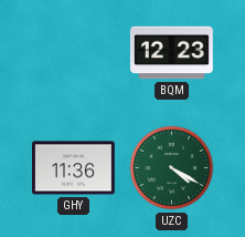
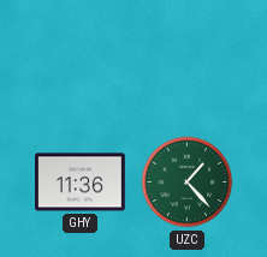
BQM: 12:23 -> none
UZC: 4:20 -> 1:23
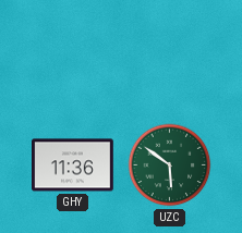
UZC: 1:23 -> 5:51
